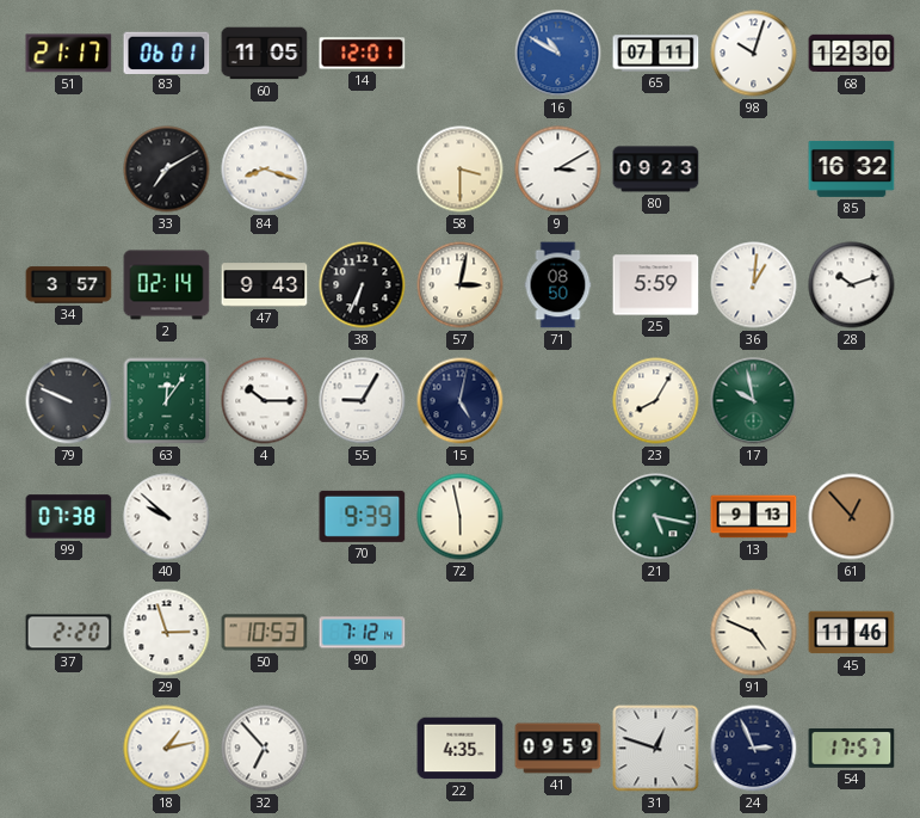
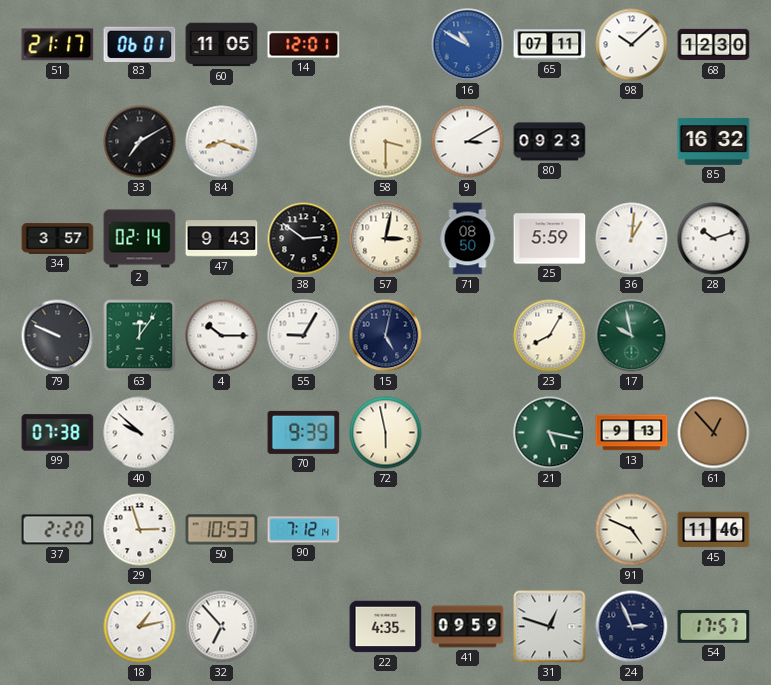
98: 10:03 -> 10:08
38: 6:34 -> 2:51
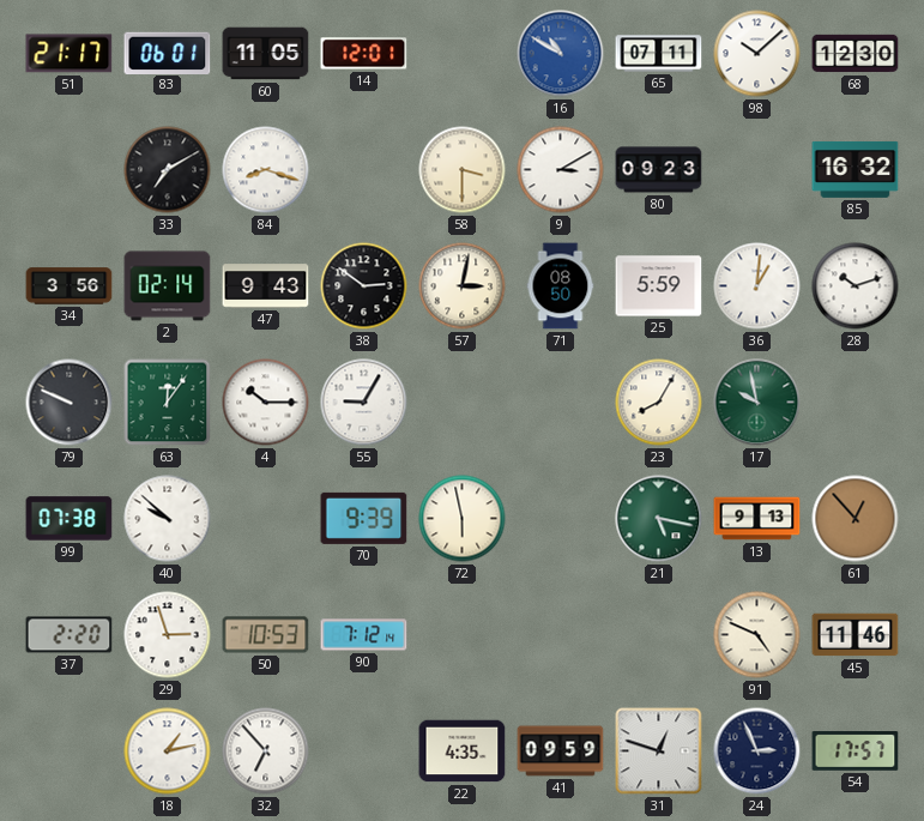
34: 3:57 -> 3:56
15: 5:02 -> none
